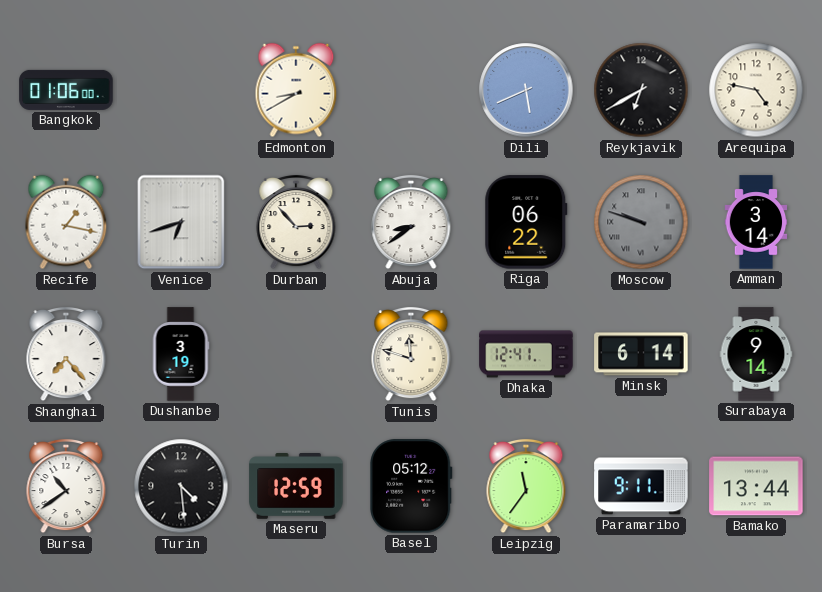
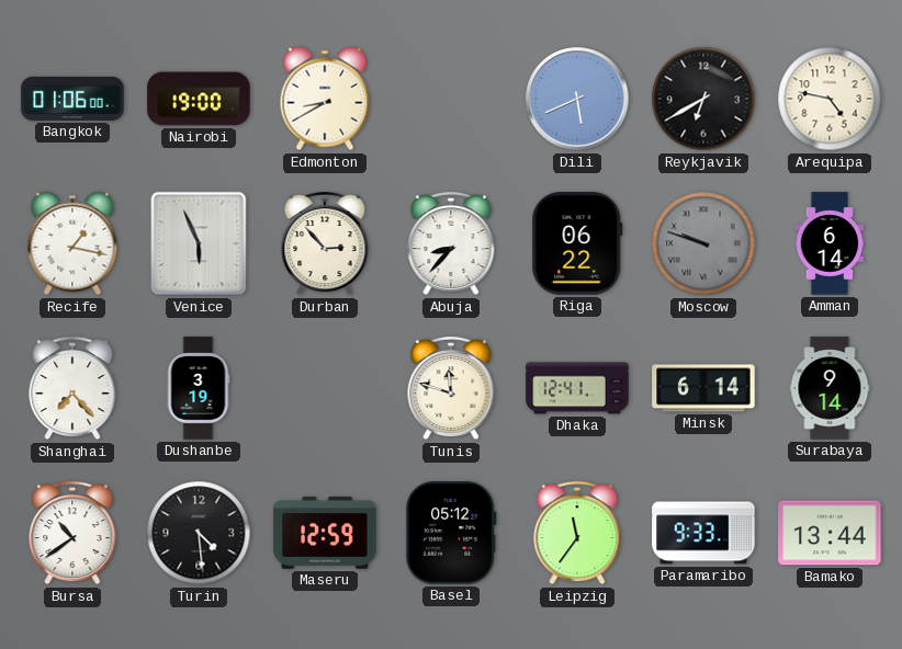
Nairobi: none -> 19:00
Venice: 6:42 -> 5:56
Abuja: 8:39 -> 8:37
Amman: 3:14 -> 6:14
Paramaribo: 9:11 -> 9:33
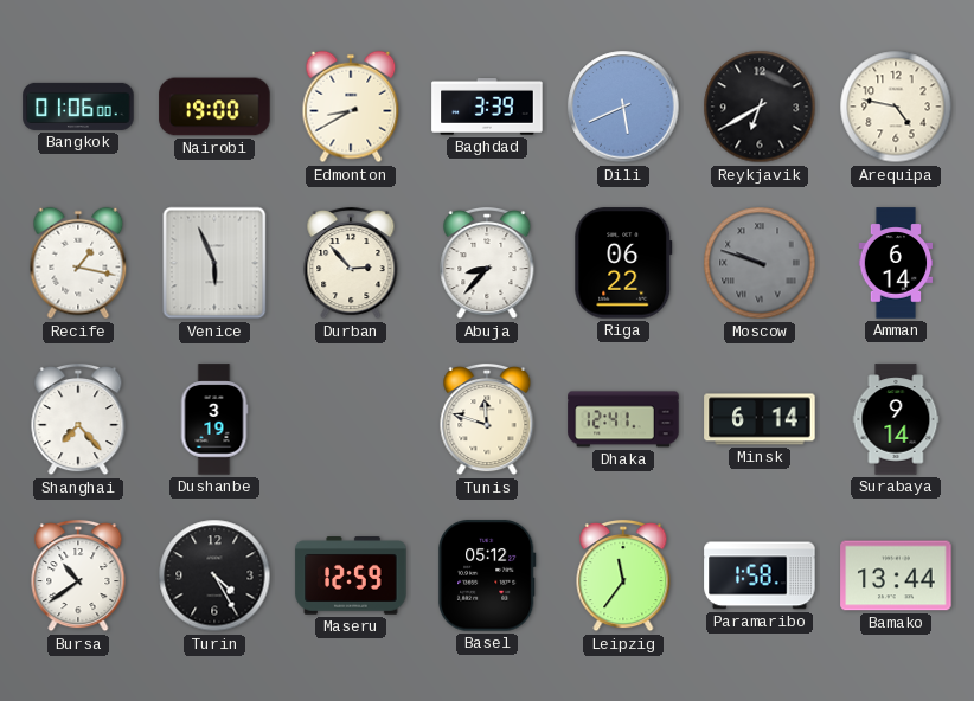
Baghdad: none -> 3:39
Turin: 4:29 -> 4:25
Paramaribo: 9:33 -> 1:58
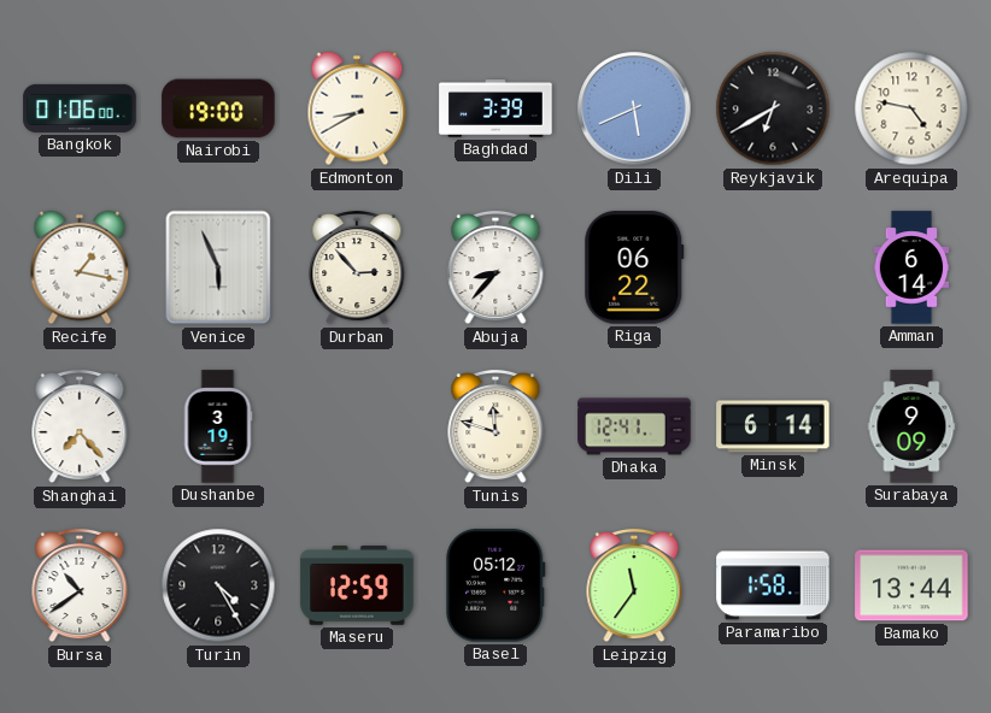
Moscow: 9:48 -> none
Surabaya: 9:14 -> 9:09
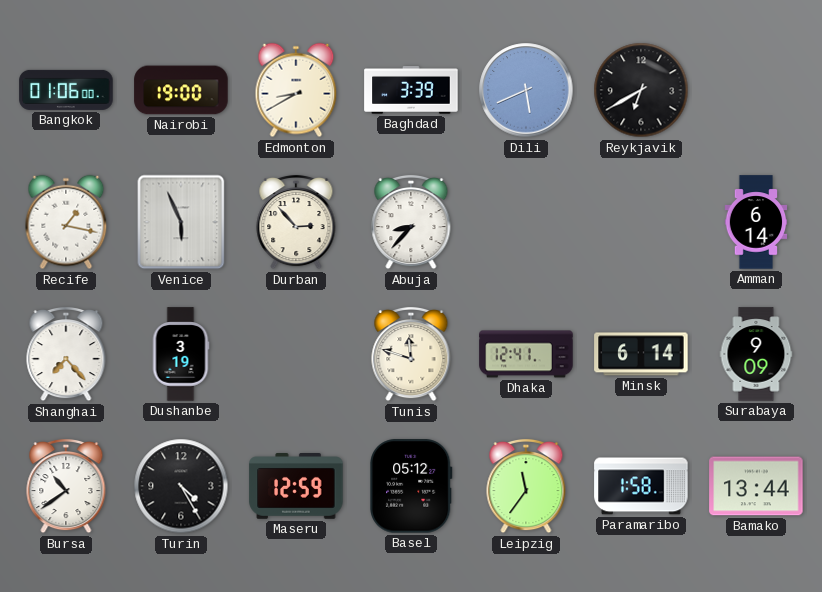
Arequipa: 4:47 -> none
Riga: 06:22 -> none
